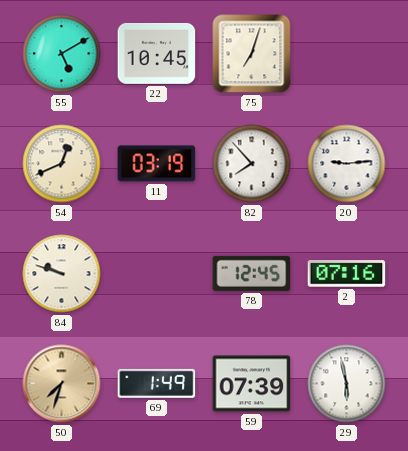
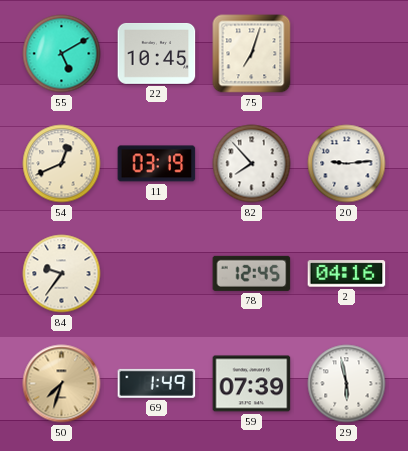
84: 9:48 -> 9:36
2: 07:16 -> 04:16
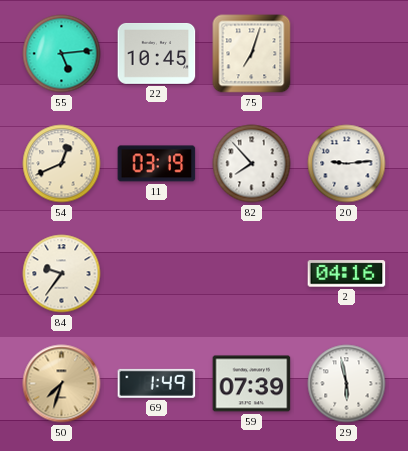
55: 5:10 -> 5:14
78: 12:45 -> none
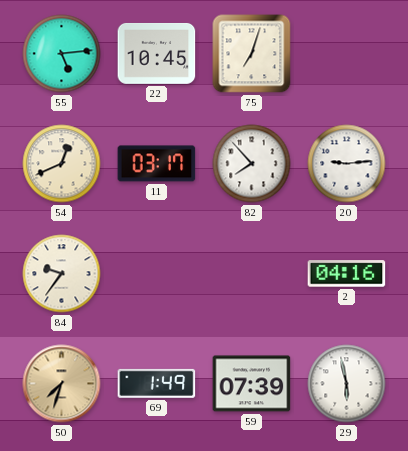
11: 03:19 -> 03:17
